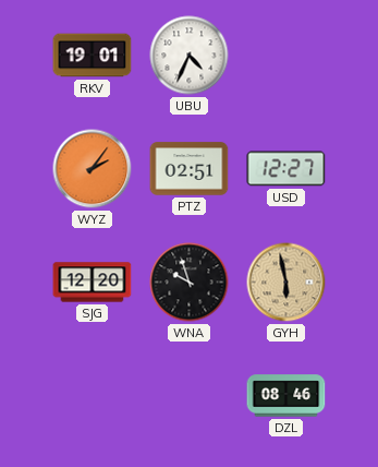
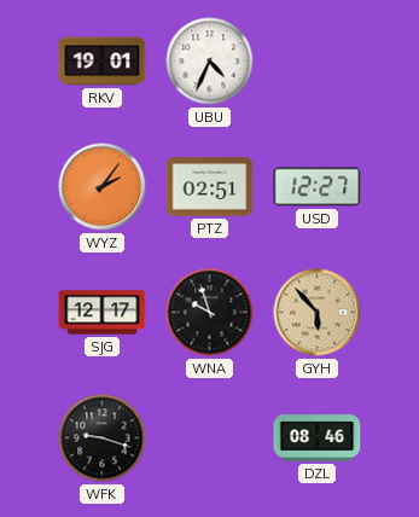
SJG: 12:20 -> 12:17
GYH: 5:58 -> 5:53
WFK: none -> 9:18
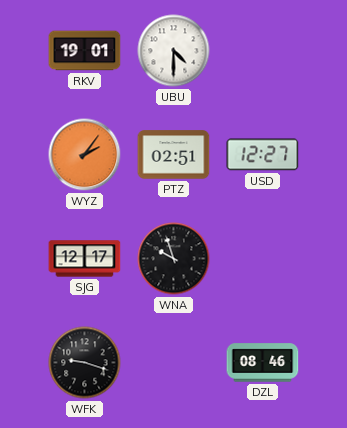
UBU: 4:34 -> 4:30
GYH: 5:53 -> none
